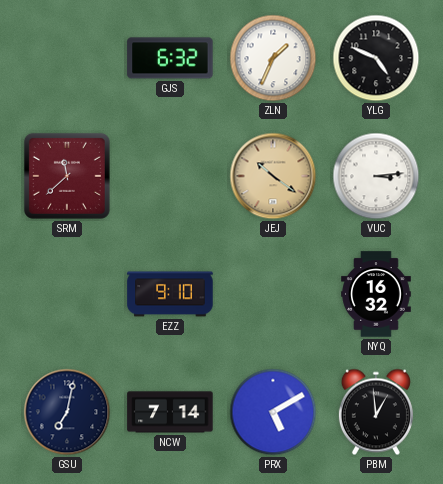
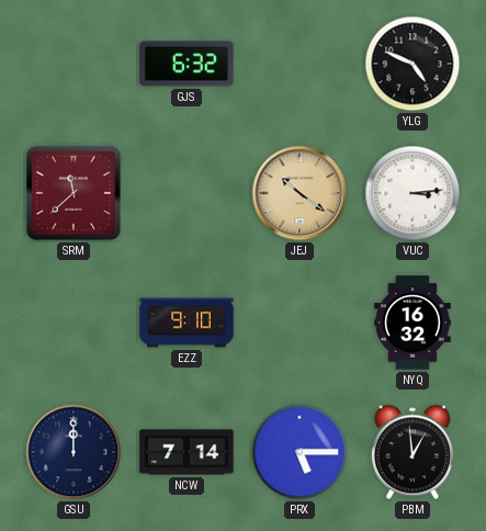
ZLN: 1:34 -> none
GSU: 7:02 -> 12:00
PRX: 5:10 -> 5:15
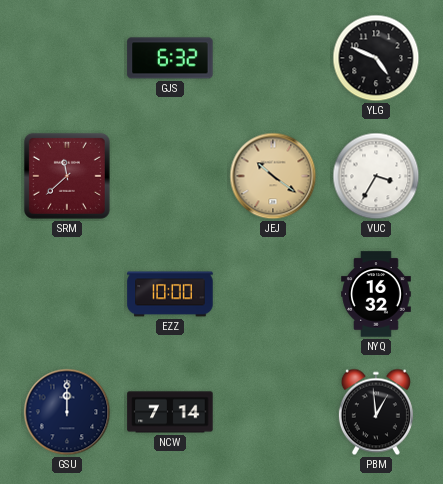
VUC: 3:14 -> 3:35
EZZ: 9:10 -> 10:00
PRX: 5:15 -> none
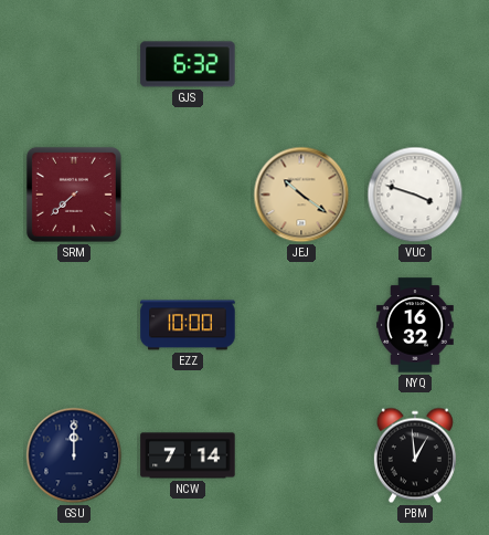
YLG: 4:49 -> none
SRM: 11:38 -> 7:38
VUC: 3:35 -> 3:48
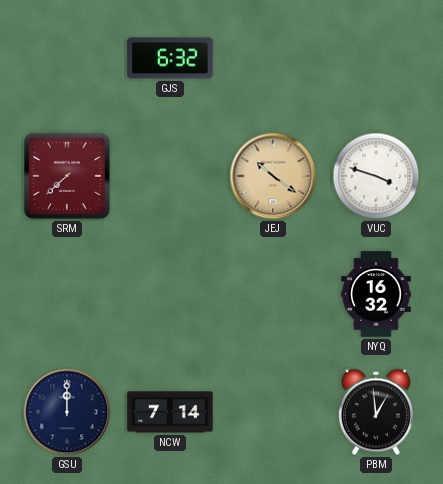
EZZ: 10:00 -> none
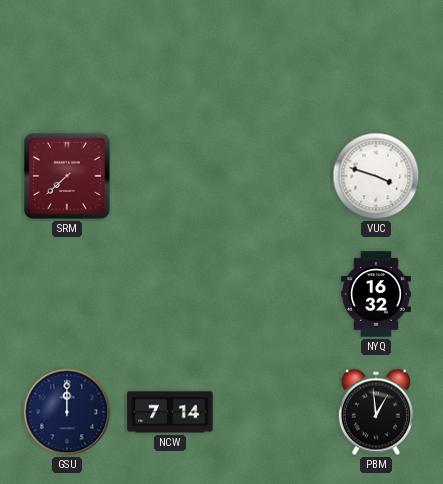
GJS: 6:32 -> none
JEJ: 10:21 -> none
